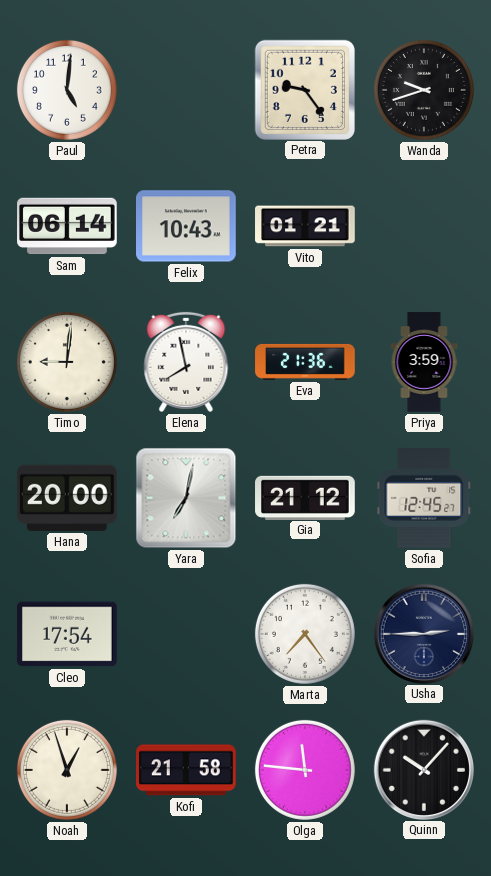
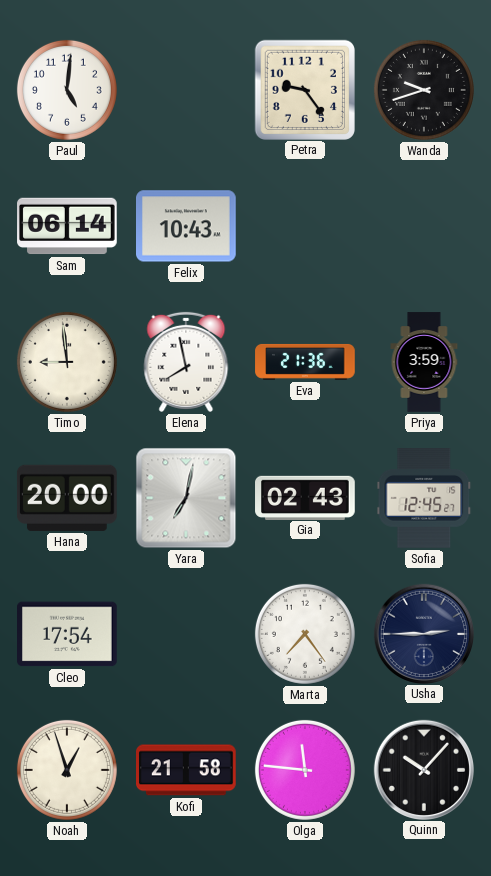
Vito: 01:21 -> none
Timo: 9:01 -> 8:59
Gia: 21:12 -> 02:43
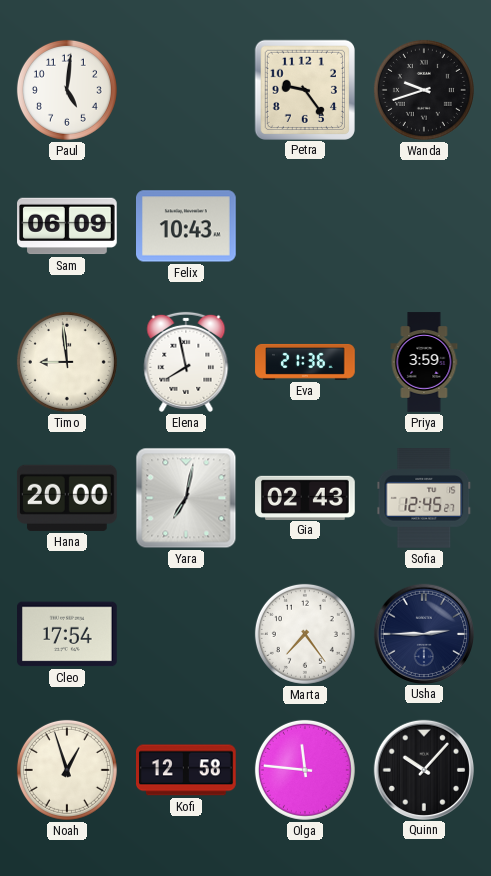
Sam: 06:14 -> 06:09
Kofi: 21:58 -> 12:58
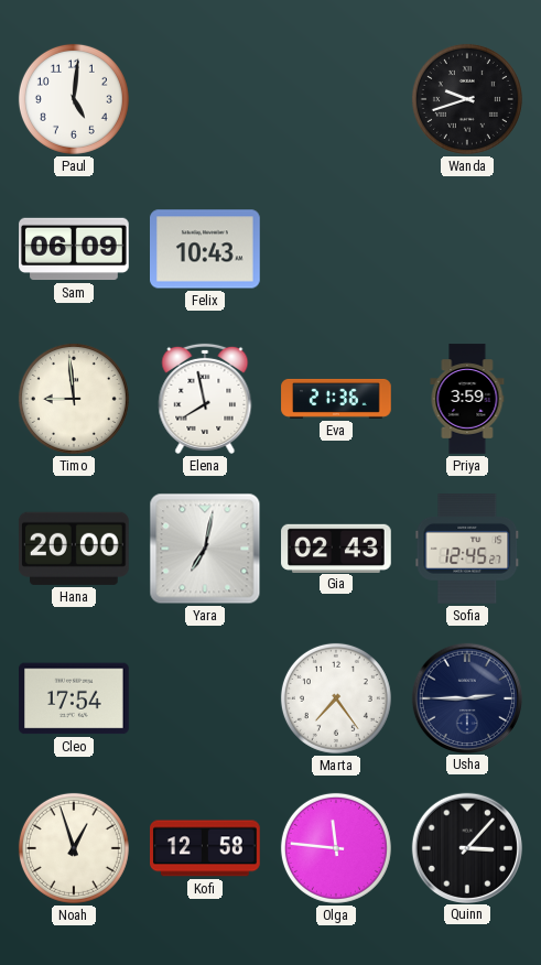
Petra: 9:24 -> none
Quinn: 10:07 -> 3:07
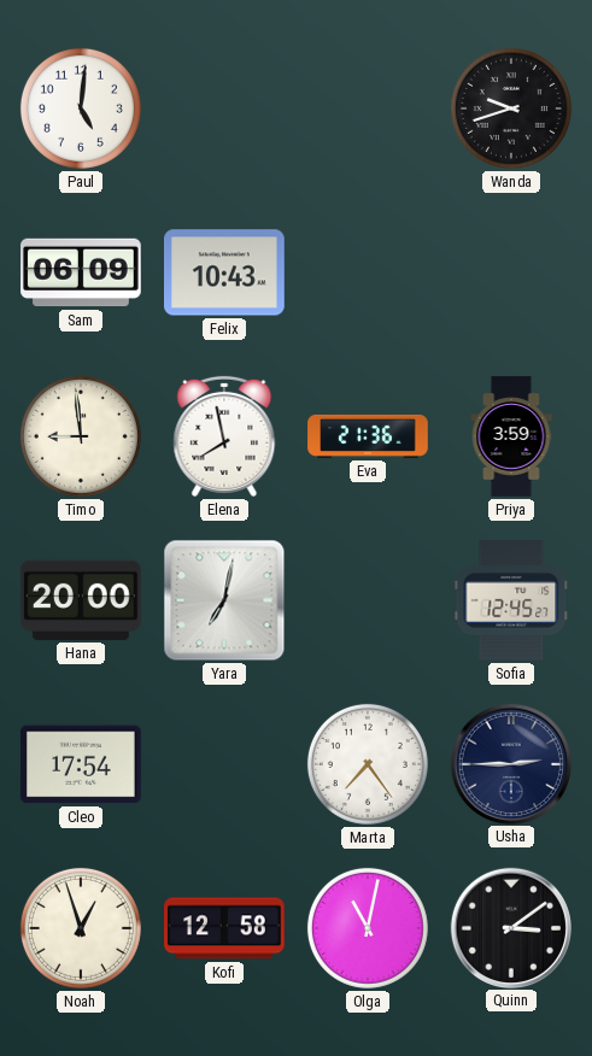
Gia: 02:43 -> none
Olga: 11:46 -> 11:02
Quinn: 3:07 -> 3:09
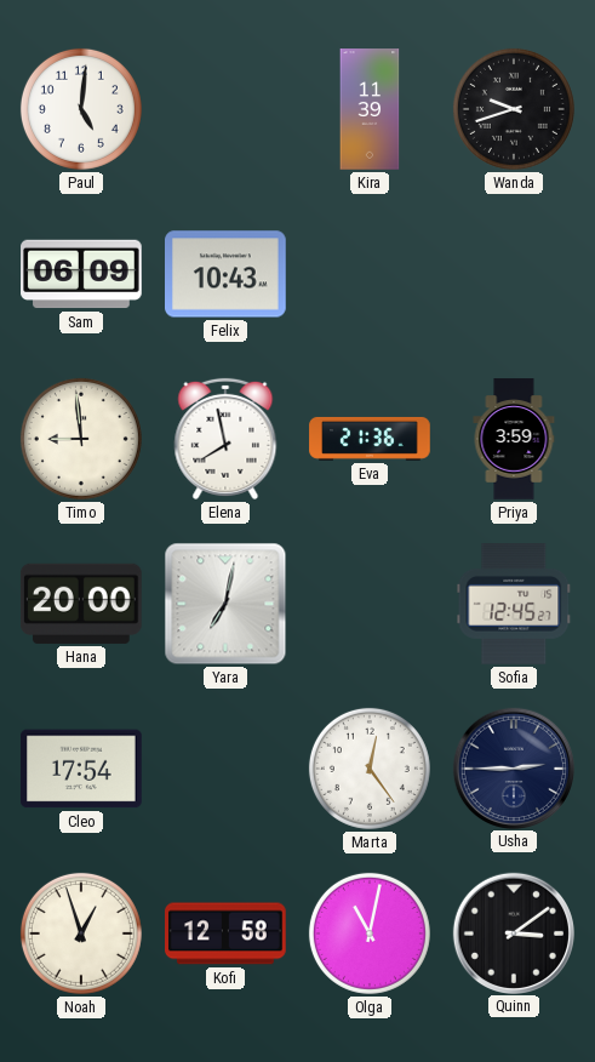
Kira: none -> 11:39
Marta: 7:24 -> 12:24
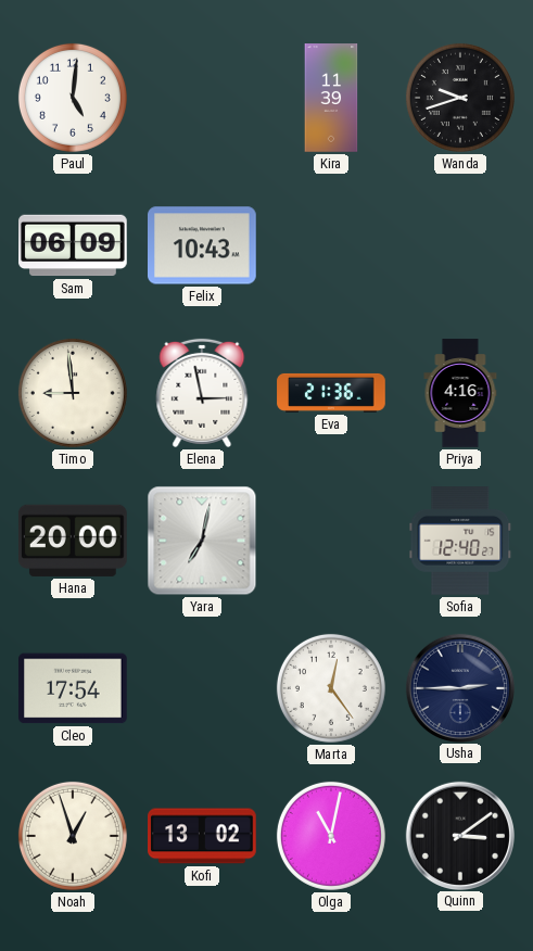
Elena: 7:58 -> 2:58
Priya: 3:59 -> 4:16
Sofia: 12:45 -> 12:40
Kofi: 12:58 -> 13:02
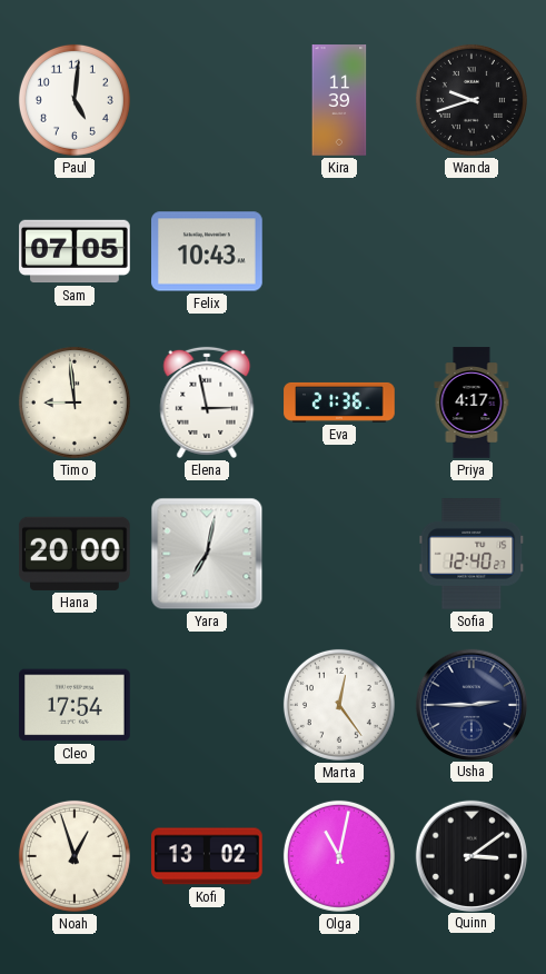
Sam: 06:09 -> 07:05
Priya: 4:16 -> 4:17
